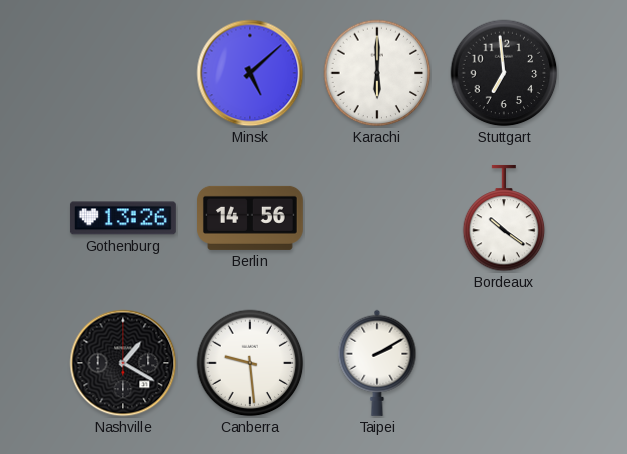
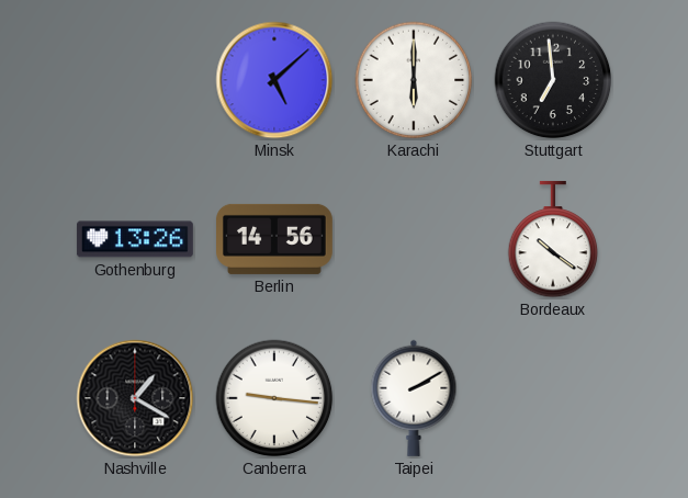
Canberra: 9:29 -> 9:16
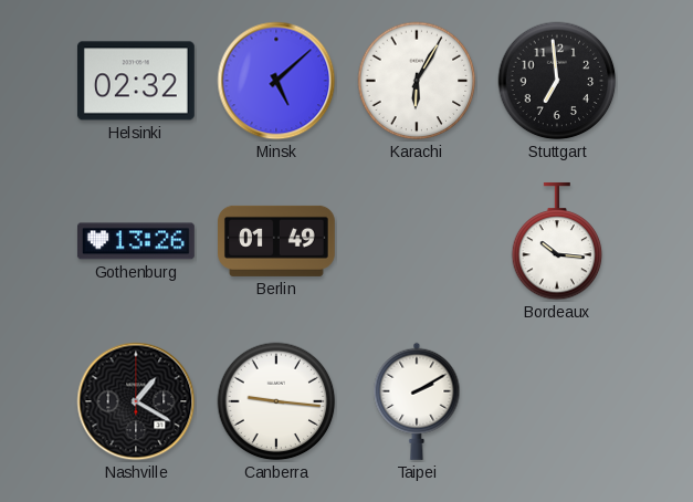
Helsinki: none -> 02:32
Karachi: 6:00 -> 6:05
Berlin: 14:56 -> 01:49
Bordeaux: 10:21 -> 10:16
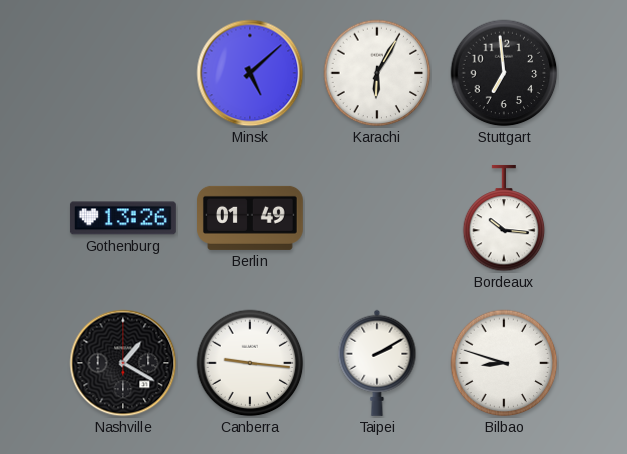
Helsinki: 02:32 -> none
Bilbao: none -> 8:48
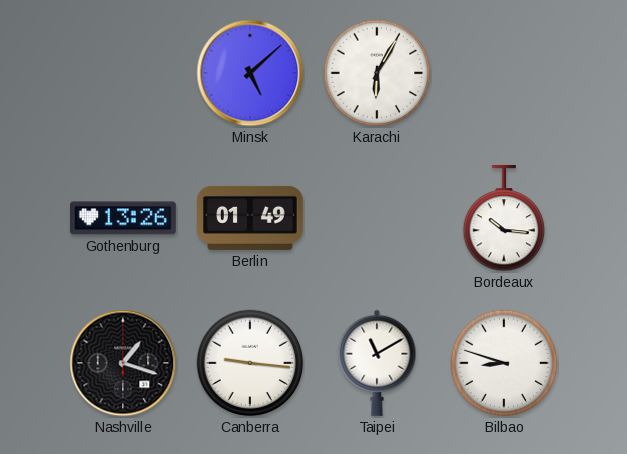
Stuttgart: 6:59 -> none
Nashville: 1:20 -> 1:18
Taipei: 2:10 -> 11:10
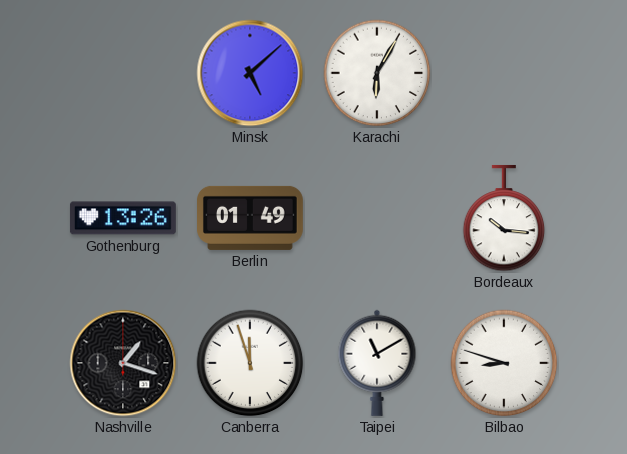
Canberra: 9:16 -> 11:57
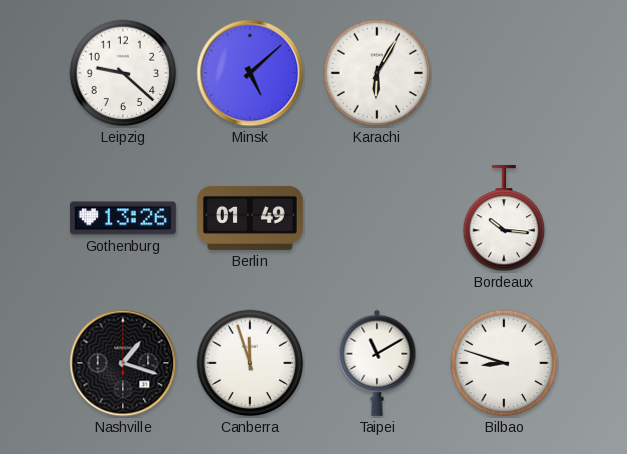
Leipzig: none -> 9:22
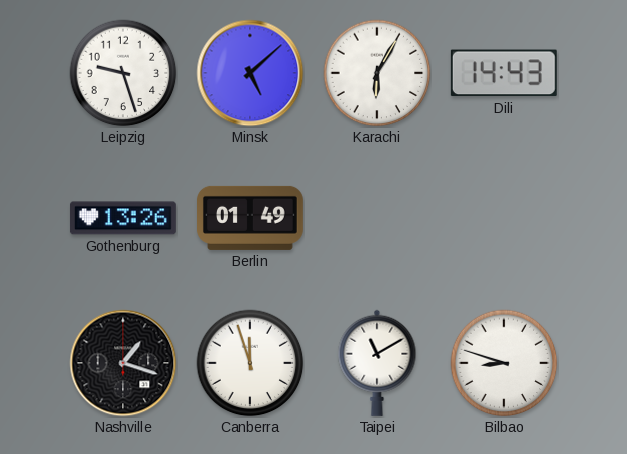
Leipzig: 9:22 -> 9:27
Dili: none -> 14:43
Bordeaux: 10:16 -> none
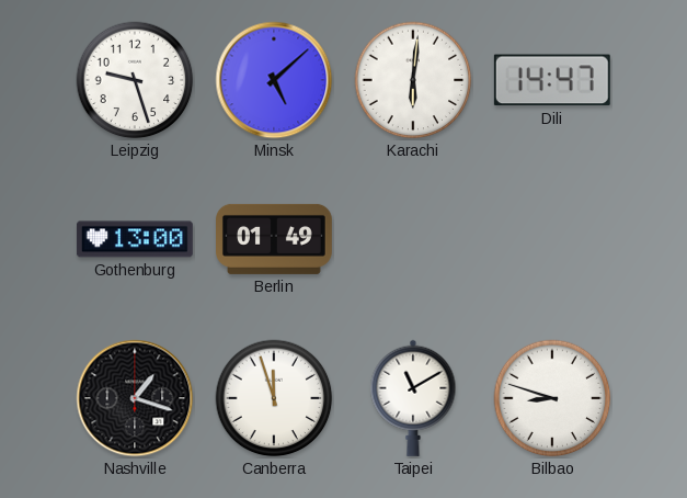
Karachi: 6:05 -> 6:01
Dili: 14:43 -> 14:47
Gothenburg: 13:26 -> 13:00
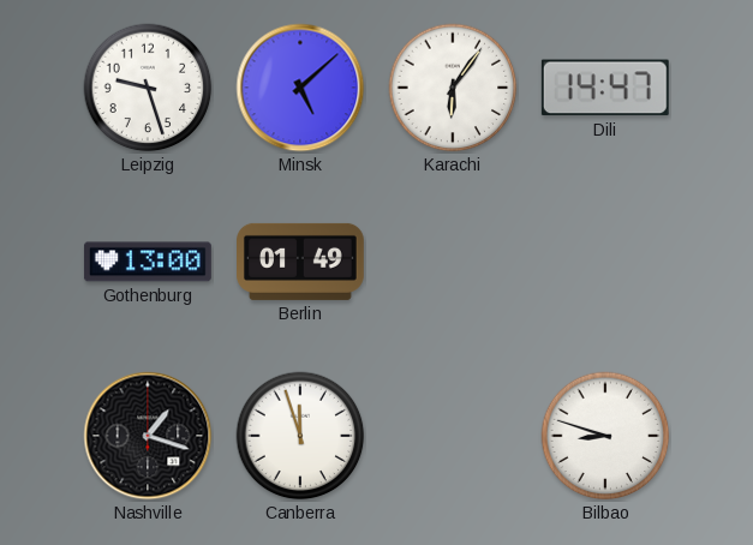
Karachi: 6:01 -> 6:06
Taipei: 11:10 -> none
